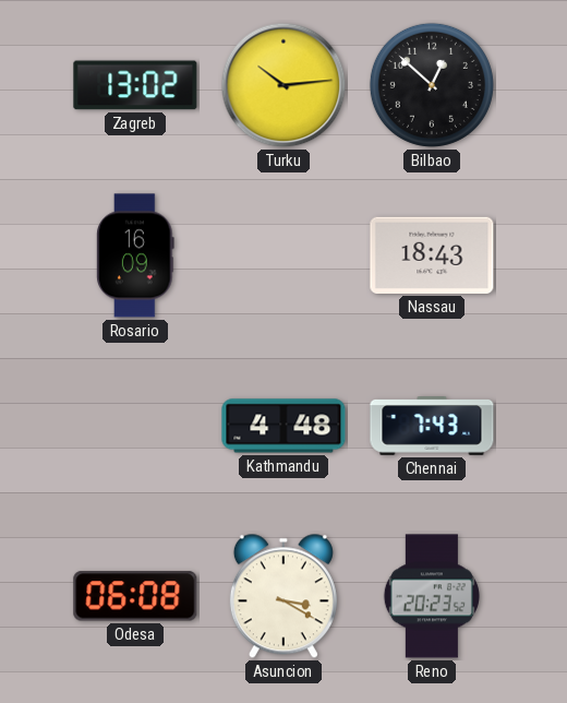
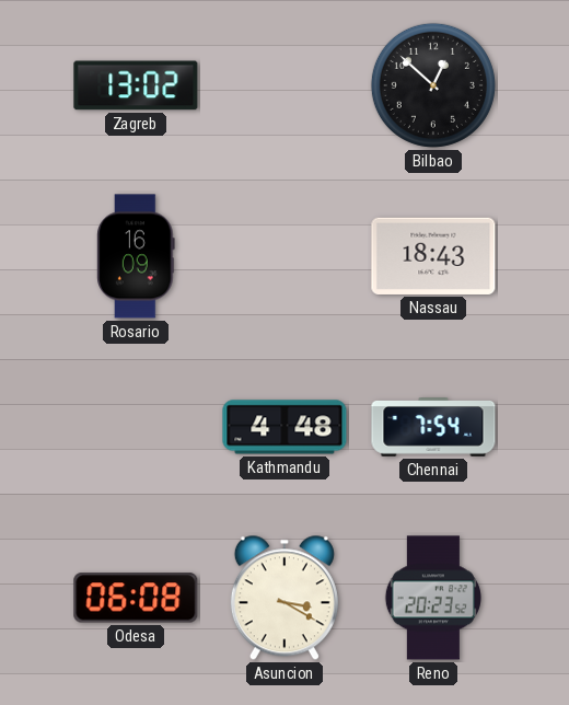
Turku: 10:14 -> none
Chennai: 7:43 -> 7:54
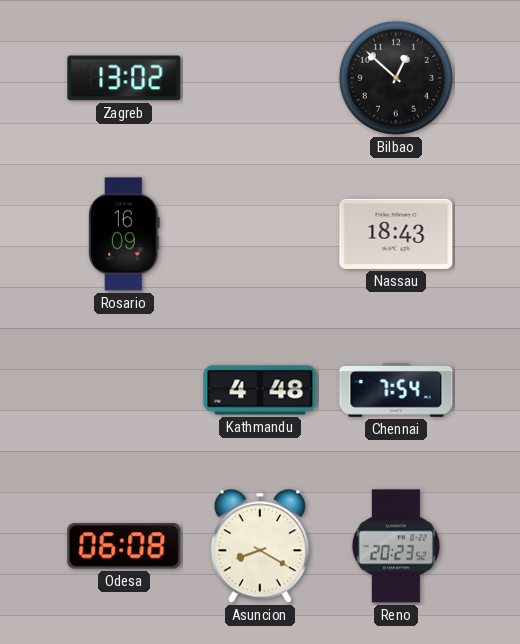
Asuncion: 3:20 -> 8:20
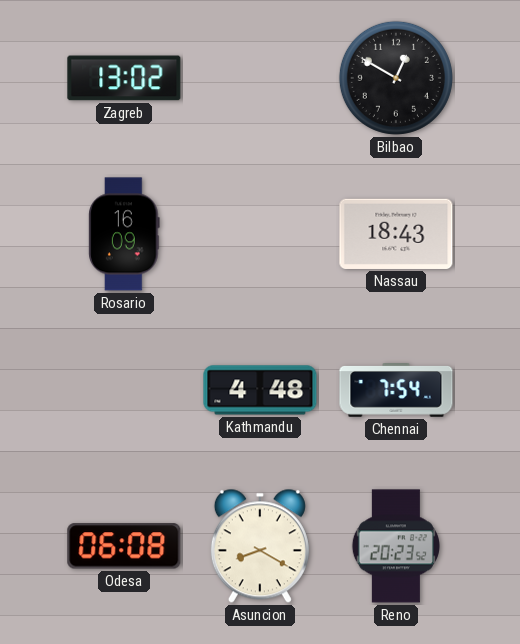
Bilbao: 12:52 -> 12:50
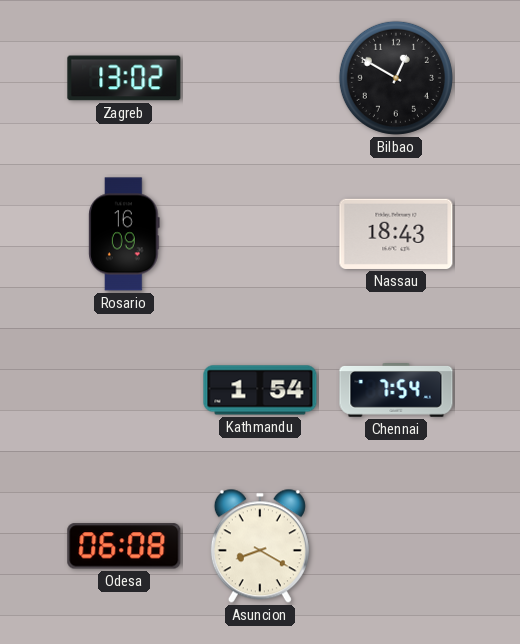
Kathmandu: 4:48 -> 1:54
Reno: 20:23 -> none
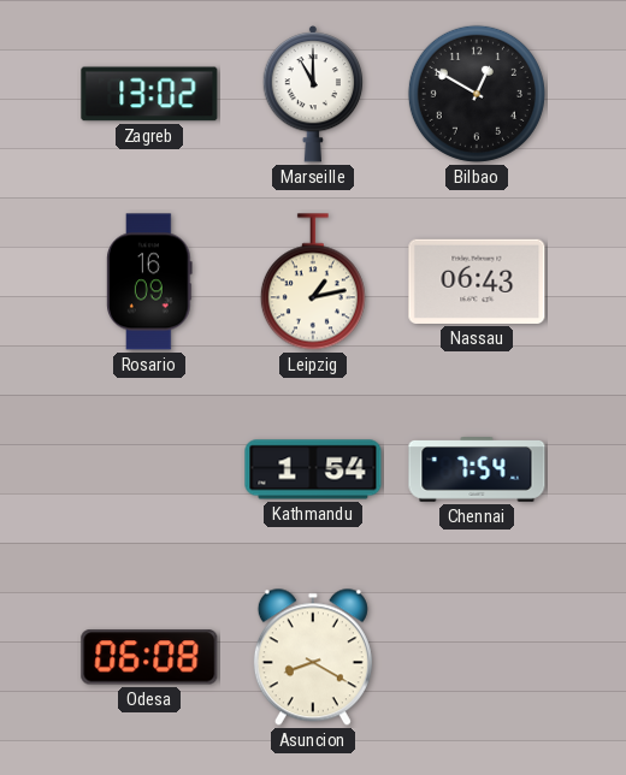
Marseille: none -> 11:00
Leipzig: none -> 1:13
Nassau: 18:43 -> 06:43
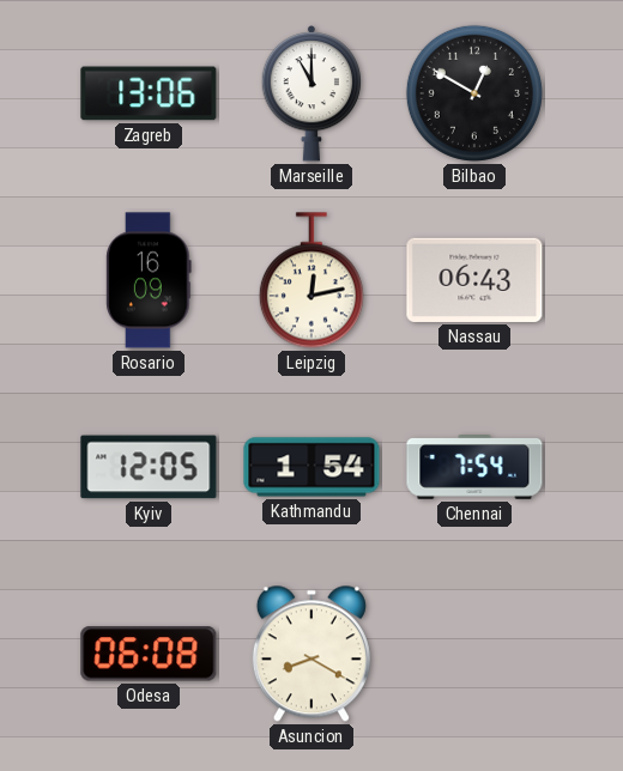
Zagreb: 13:02 -> 13:06
Leipzig: 1:13 -> 12:13
Kyiv: none -> 12:05
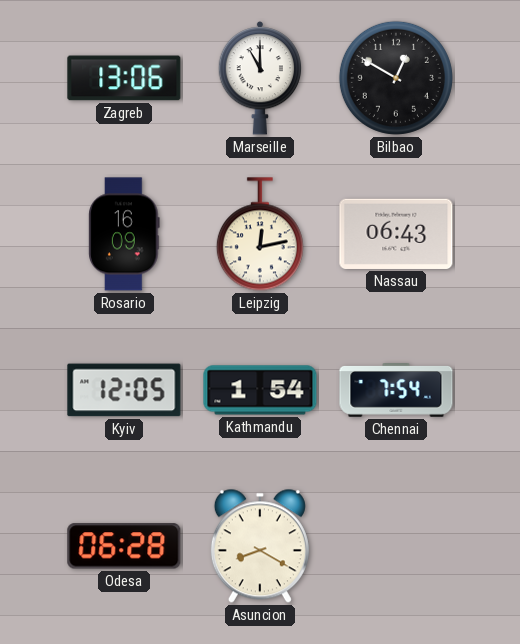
Odesa: 06:08 -> 06:28
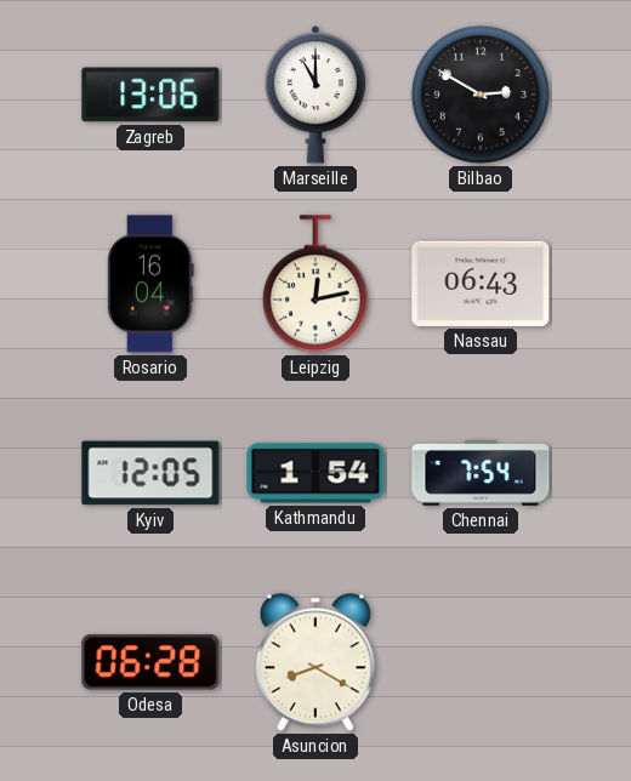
Bilbao: 12:50 -> 2:50
Rosario: 16:09 -> 16:04
